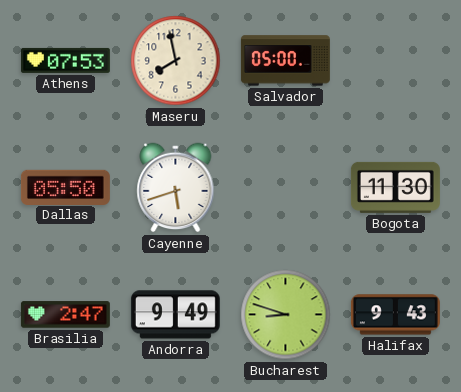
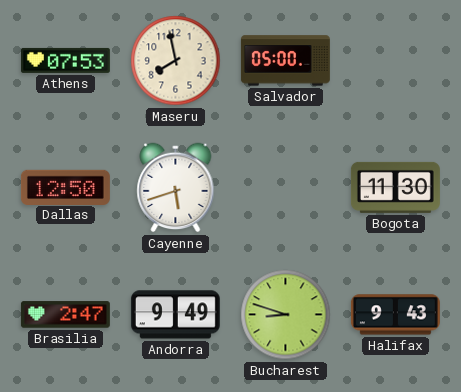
Dallas: 05:50 -> 12:50
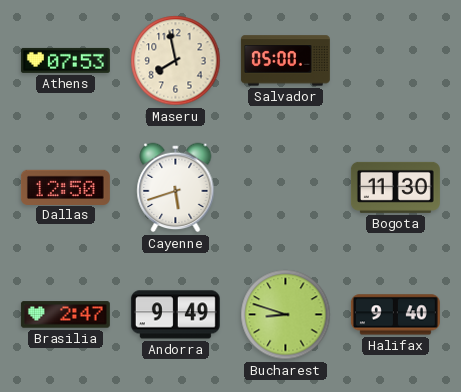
Halifax: 9:43 -> 9:40
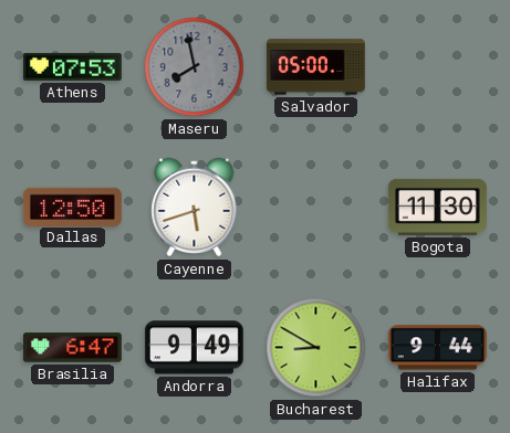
Maseru dial: cream -> grey
Brasilia: 2:47 -> 6:47
Bucharest: 8:48 -> 8:50
Halifax: 9:40 -> 9:44
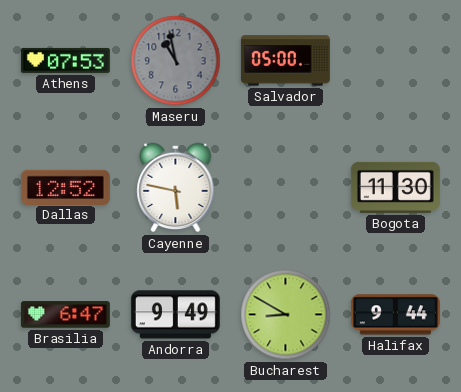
Maseru: 7:58 -> 10:58
Dallas: 12:50 -> 12:52
Cayenne: 5:42 -> 5:47
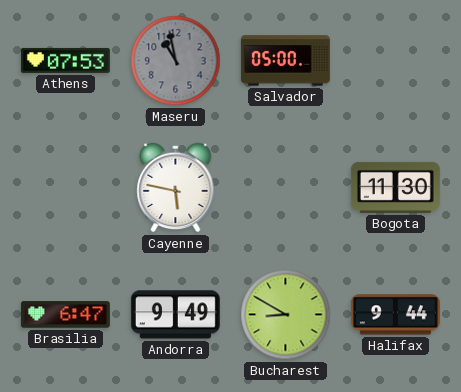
Dallas: 12:52 -> none
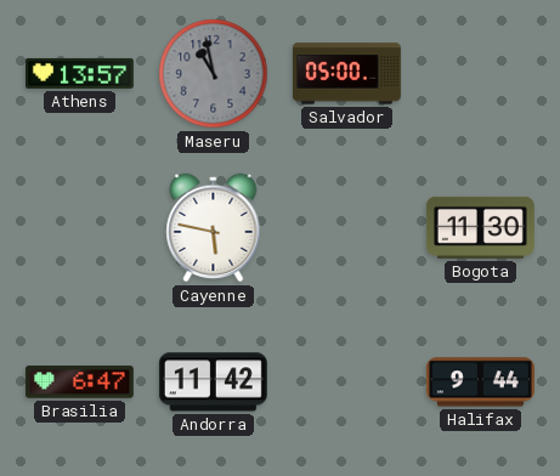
Athens: 07:53 -> 13:57
Andorra: 9:49 -> 11:42
Bucharest: 8:50 -> none
